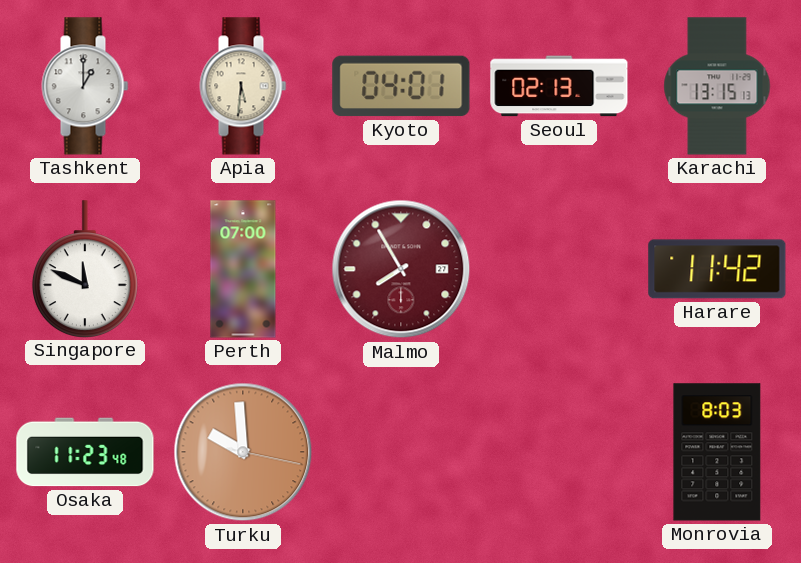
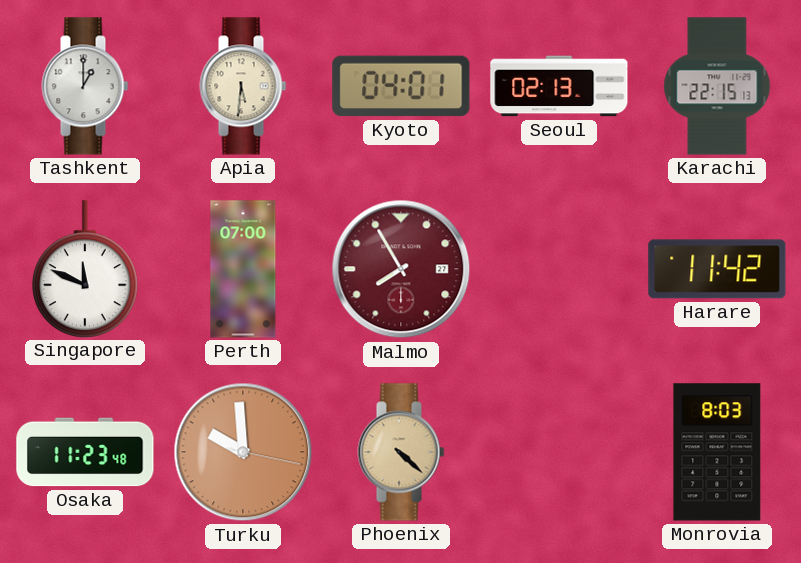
Karachi: 13:15 -> 22:15
Phoenix: none -> 4:22
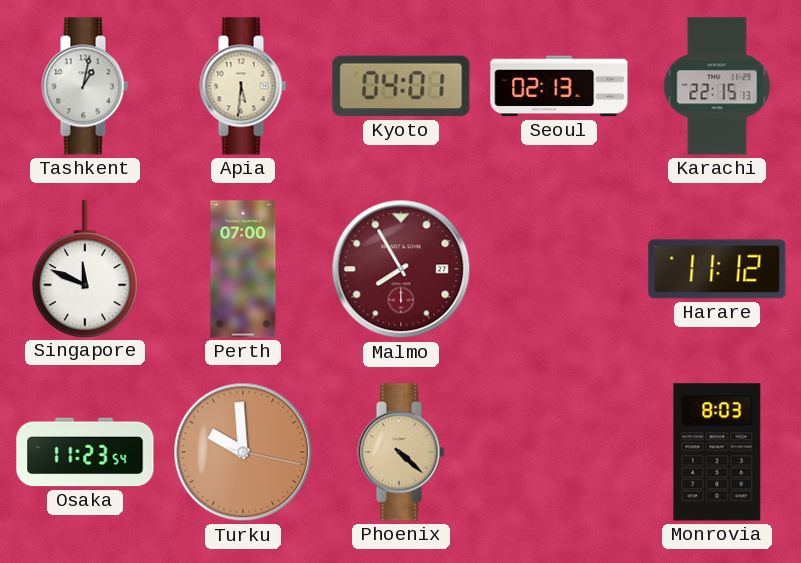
Tashkent: 1:00 -> 1:02
Harare: 11:42 -> 11:12
Osaka: 11:23:48 -> 11:23:54
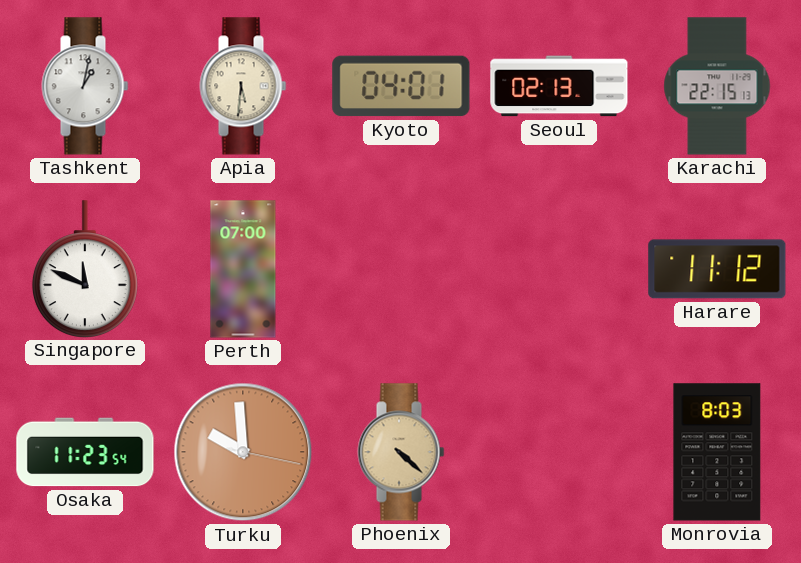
Malmo: 7:55 -> none
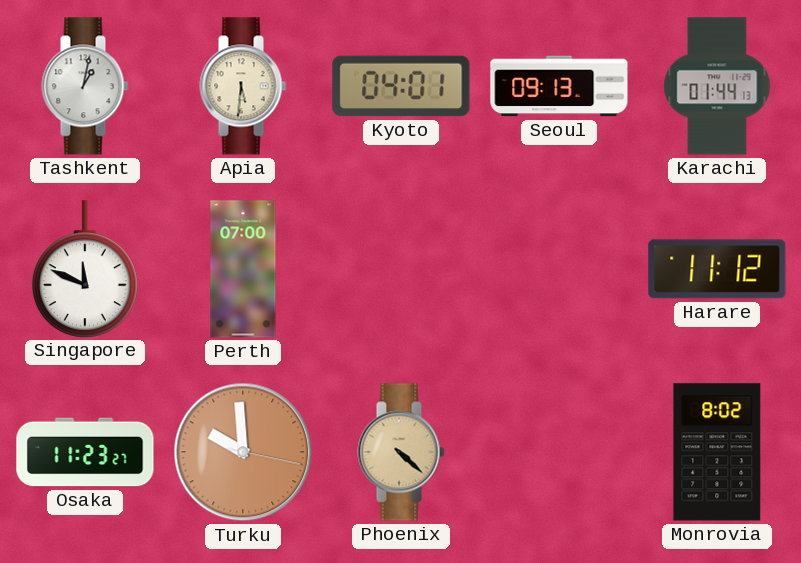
Seoul: 02:13 -> 09:13
Karachi: 22:15 -> 01:44
Osaka: 11:23:54 -> 11:23:27
Monrovia: 8:03 -> 8:02
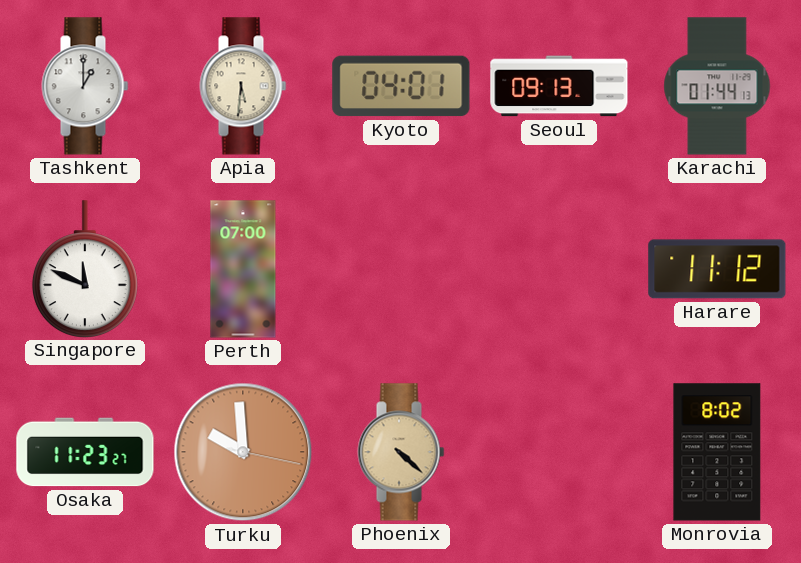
Tashkent: 1:02 -> 1:00
